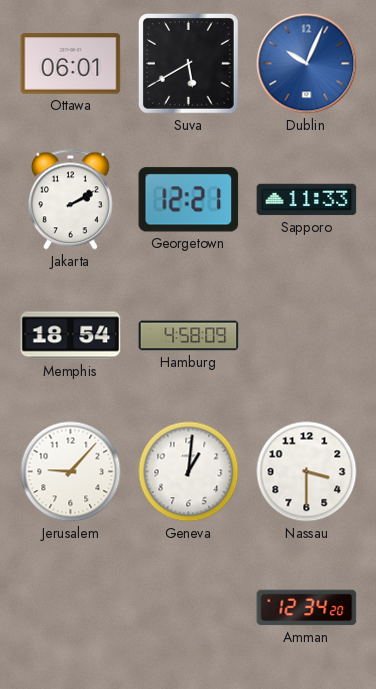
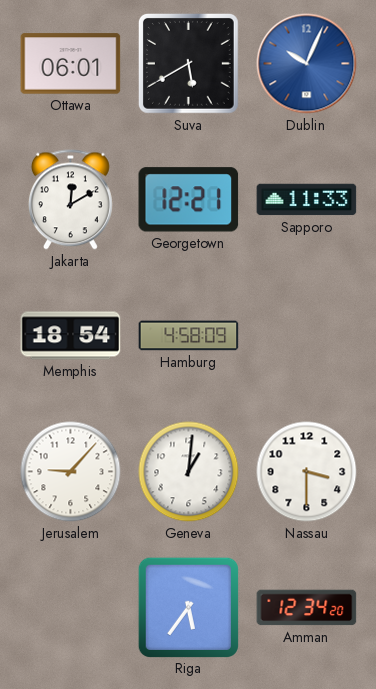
Jakarta: 2:10 -> 12:10
Riga: none -> 5:36
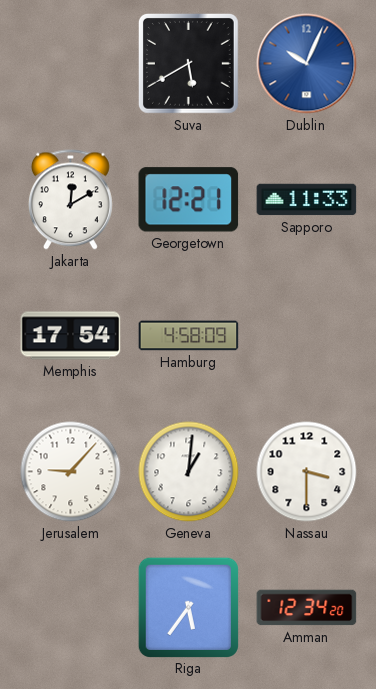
Ottawa: 06:01 -> none
Memphis: 18:54 -> 17:54
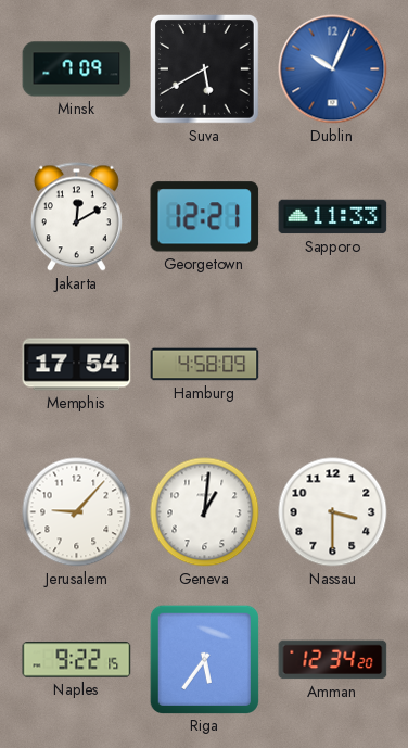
Minsk: none -> 7:09
Naples: none -> 9:22
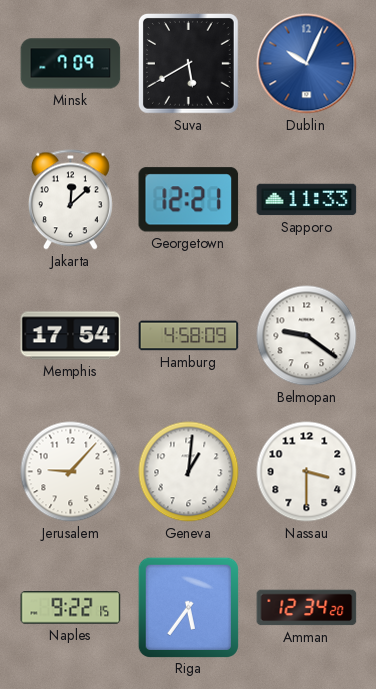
Jakarta: 12:10 -> 12:08
Belmopan: none -> 9:21
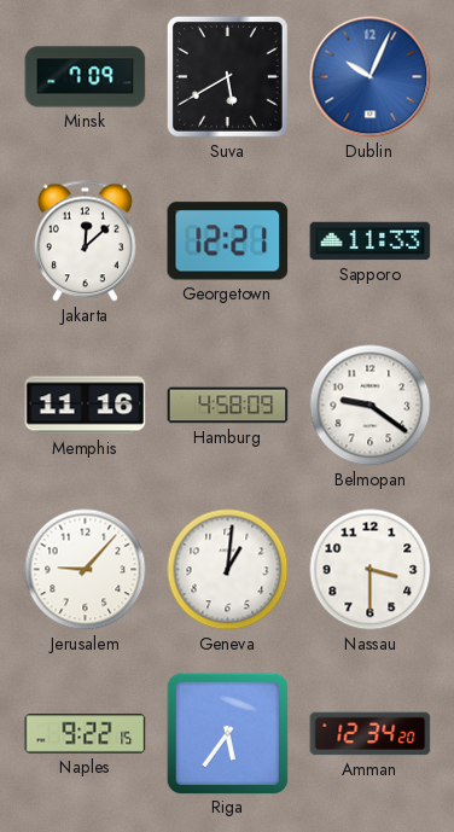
Memphis: 17:54 -> 11:16
